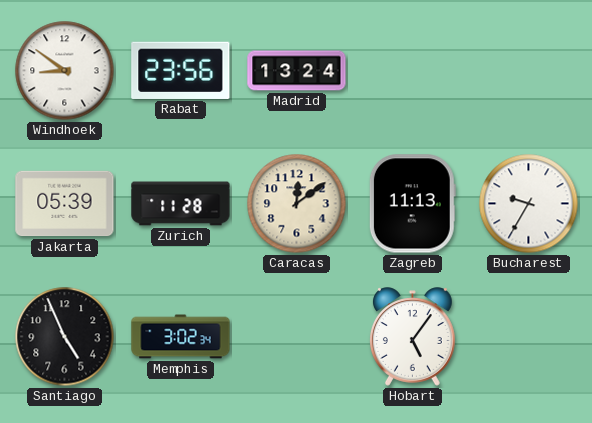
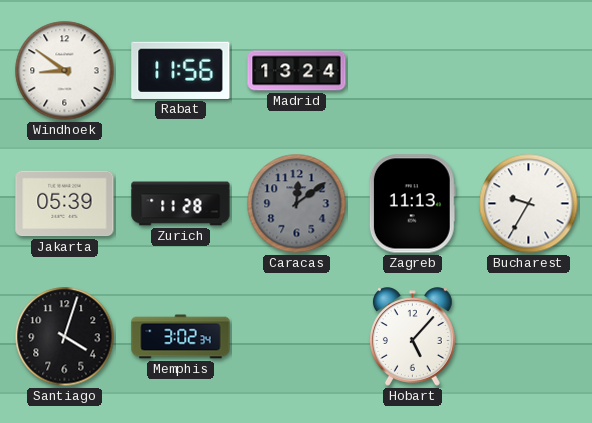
Rabat: 23:56 -> 11:56
Caracas dial: cream -> grey
Santiago: 4:56 -> 4:03
Hobart: 5:06 -> 5:07
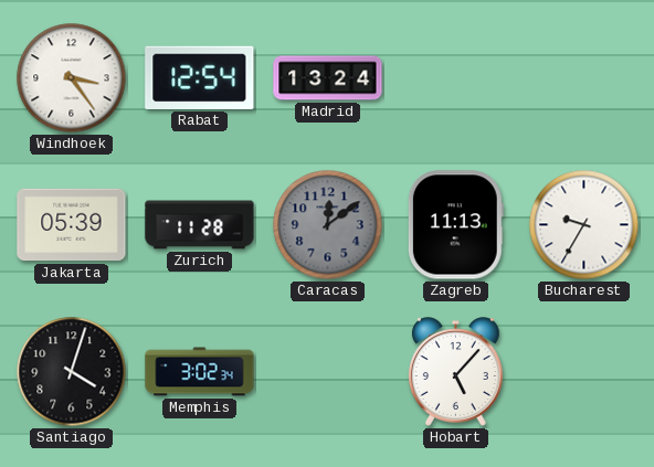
Windhoek: 8:51 -> 3:24
Rabat: 11:56 -> 12:54
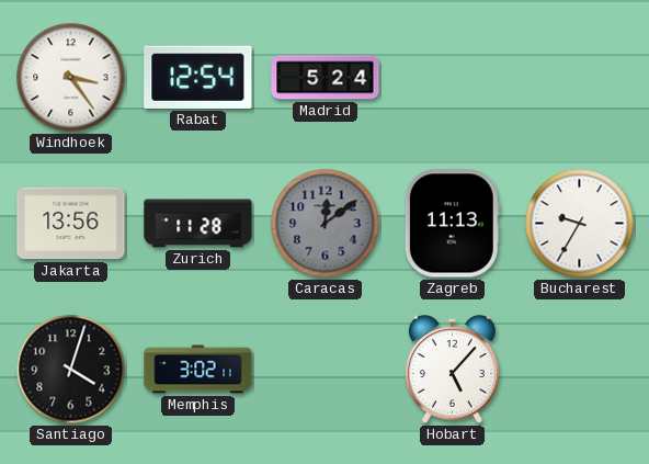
Madrid: 13:24 -> 5:24
Jakarta: 05:39 -> 13:56
Memphis: 3:02:34 -> 3:02:11
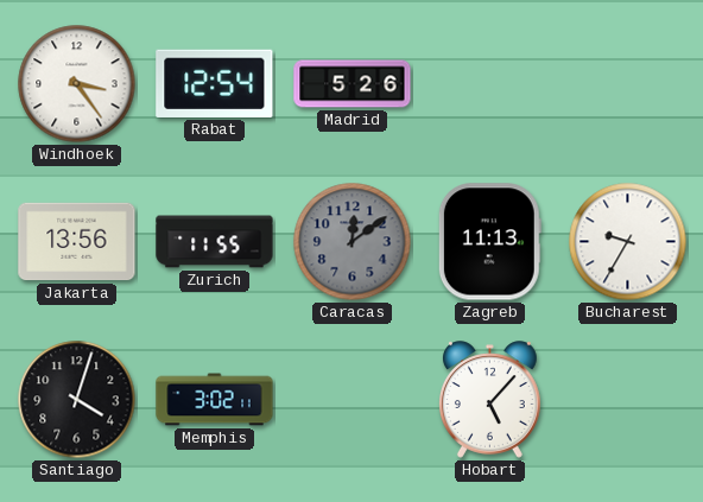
Madrid: 5:24 -> 5:26
Zurich: 11:28 -> 11:55
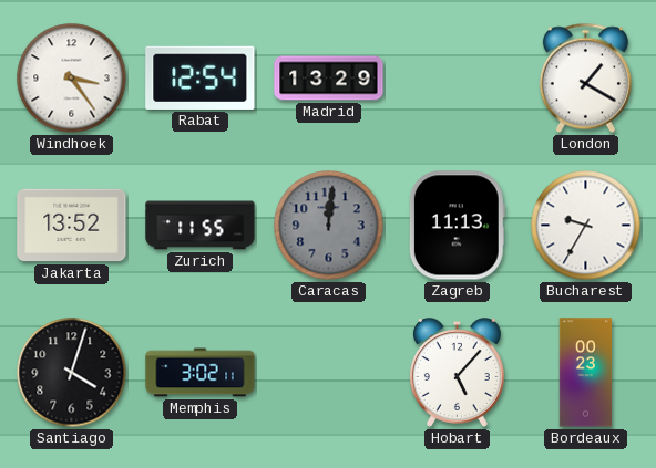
Madrid: 5:26 -> 13:29
London: none -> 1:20
Jakarta: 13:56 -> 13:52
Caracas: 12:09 -> 12:01
Bordeaux: none -> 00:23
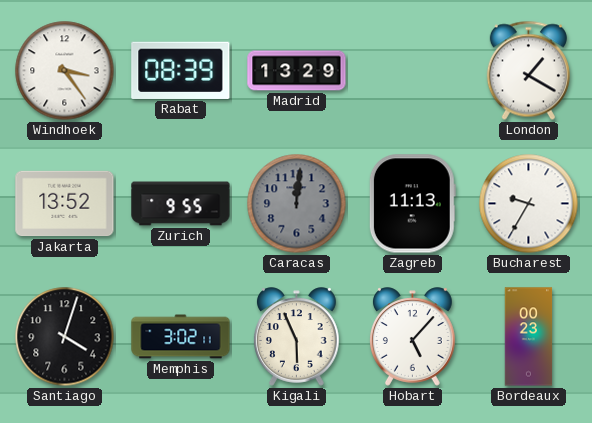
Rabat: 12:54 -> 08:39
Zurich: 11:55 -> 9:55
Kigali: none -> 5:56
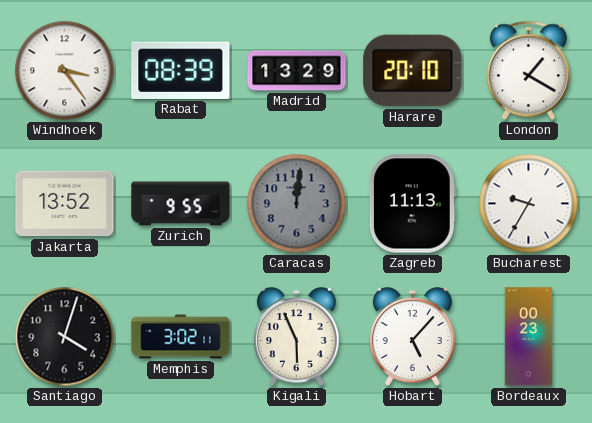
Harare: none -> 20:10
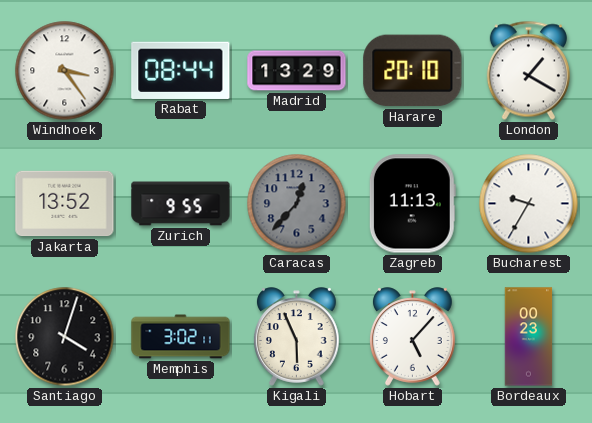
Rabat: 08:39 -> 08:44
Caracas: 12:01 -> 12:37
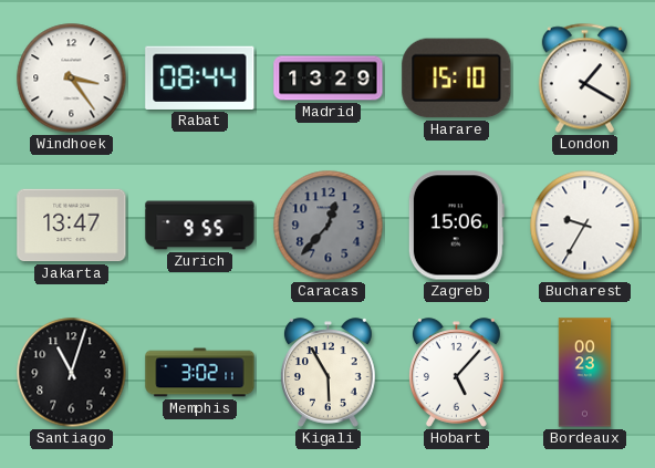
Harare: 20:10 -> 15:10
Jakarta: 13:52 -> 13:47
Zagreb: 11:13 -> 15:06
Santiago: 4:03 -> 11:03
Kigali: 5:56 -> 5:55
